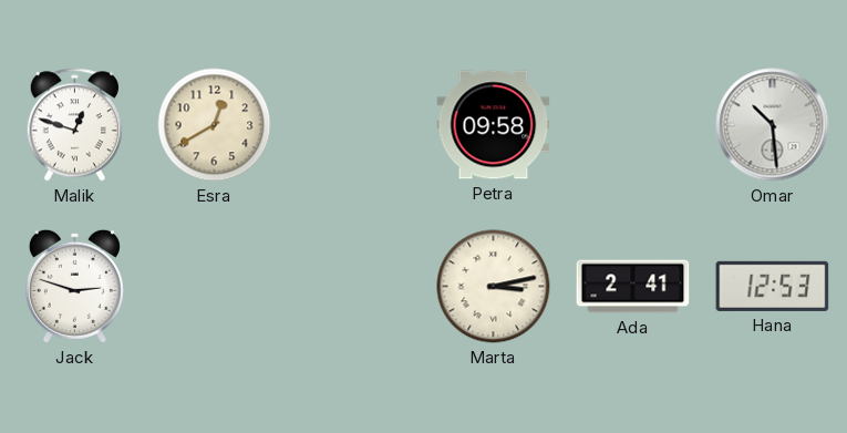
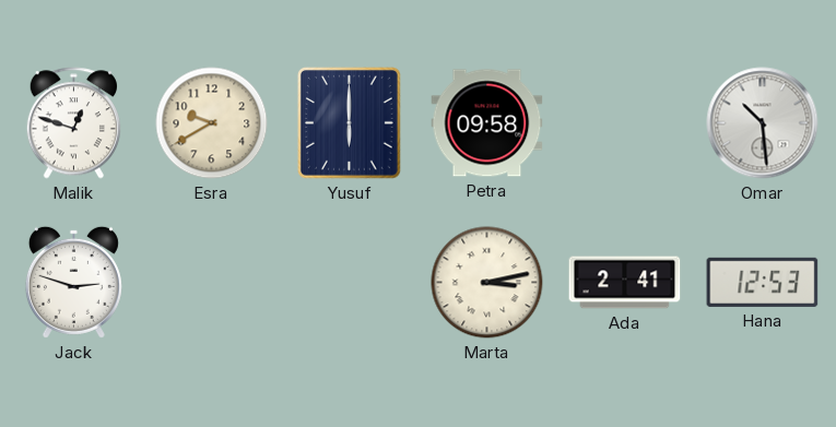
Esra: 12:40 -> 9:40
Yusuf: none -> 6:00
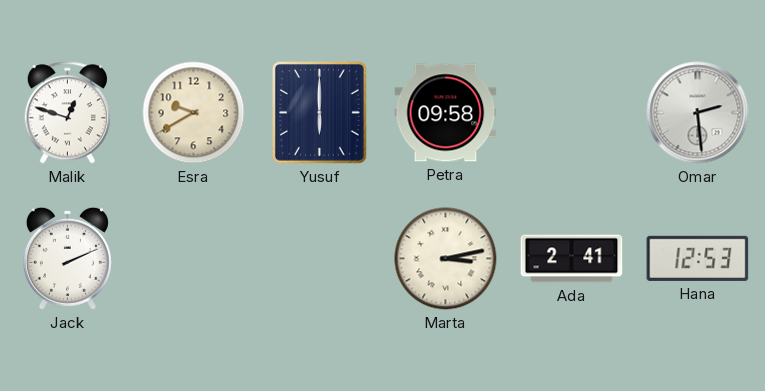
Omar: 10:29 -> 2:29
Jack: 2:48 -> 2:11
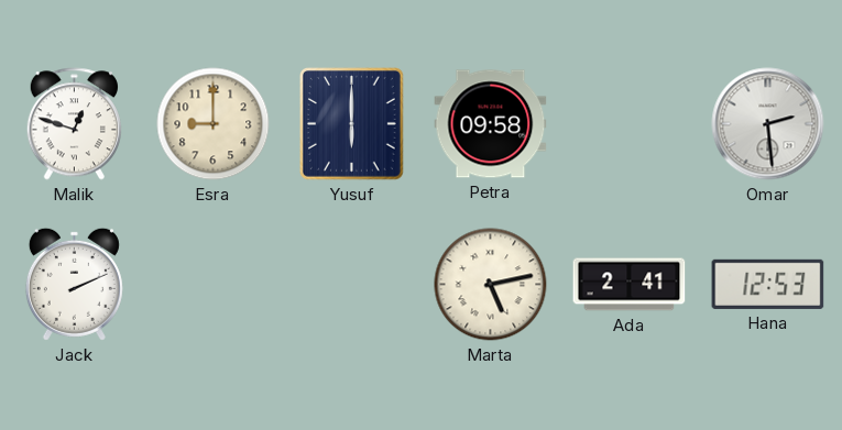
Esra: 9:40 -> 9:00
Marta: 3:13 -> 5:13
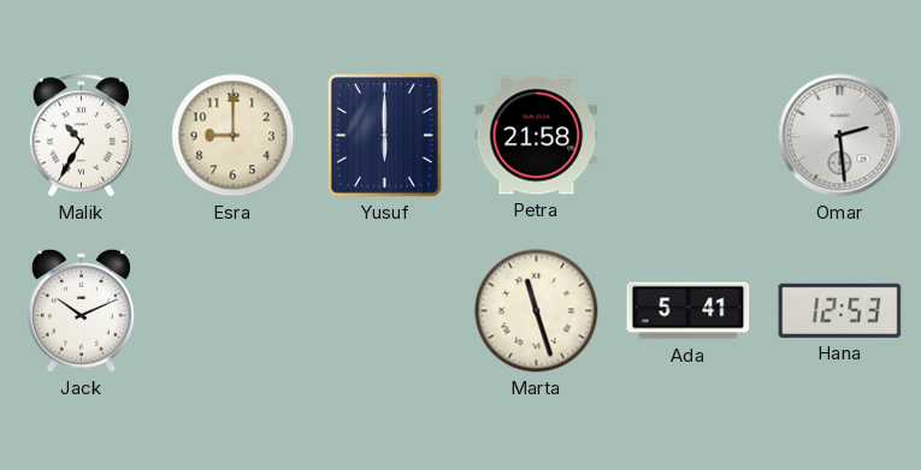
Malik: 12:48 -> 10:35
Petra: 09:58 -> 21:58
Jack: 2:11 -> 10:11
Marta: 5:13 -> 11:27
Ada: 2:41 -> 5:41
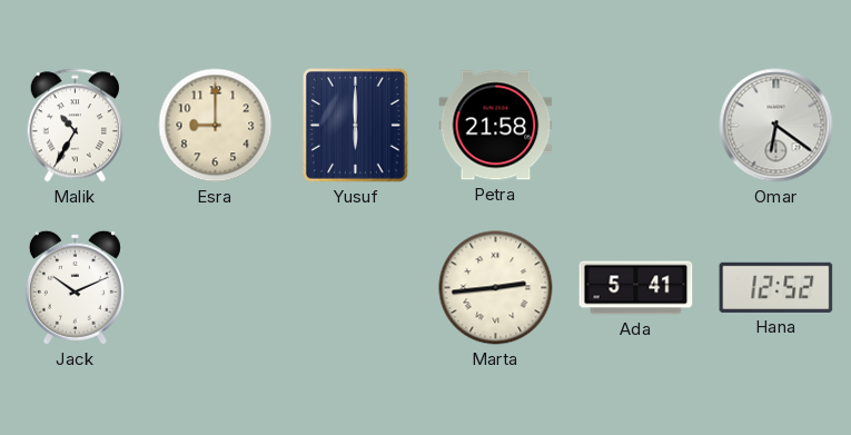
Omar: 2:29 -> 6:21
Marta: 11:27 -> 2:44
Hana: 12:53 -> 12:52
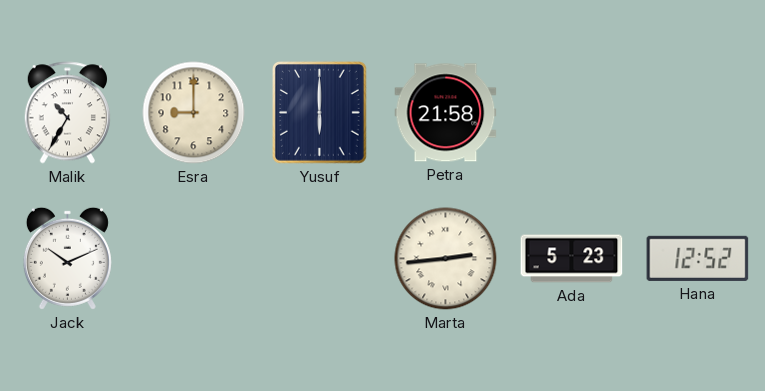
Omar: 6:21 -> none
Ada: 5:41 -> 5:23
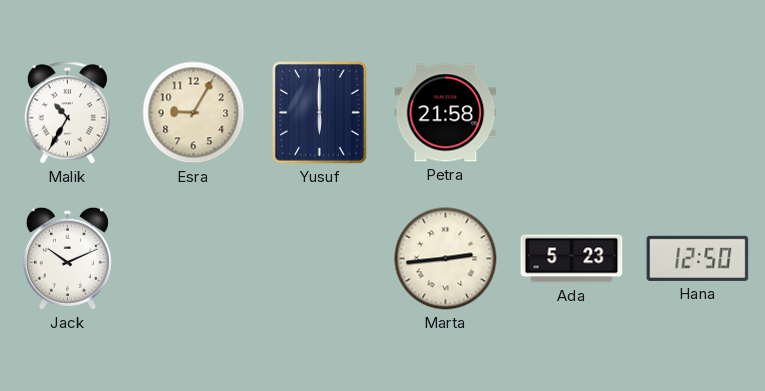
Esra: 9:00 -> 9:05
Hana: 12:52 -> 12:50
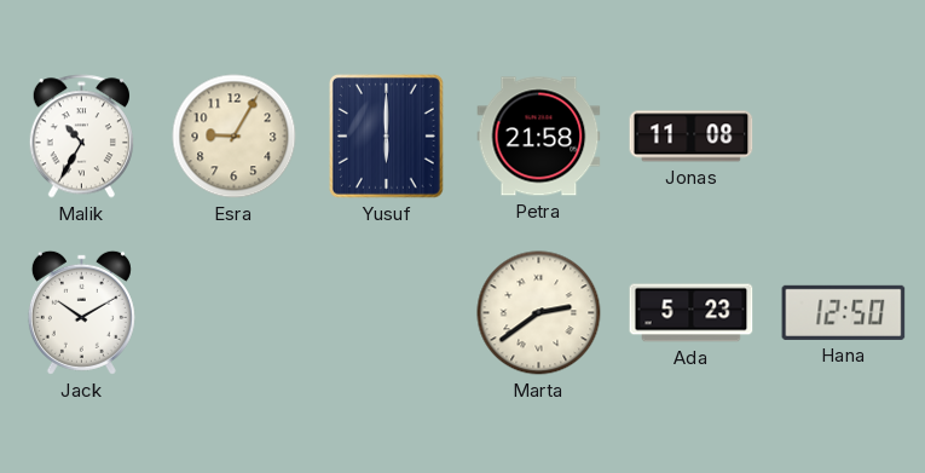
Jonas: none -> 11:08
Jack: 10:11 -> 10:10
Marta: 2:44 -> 2:39
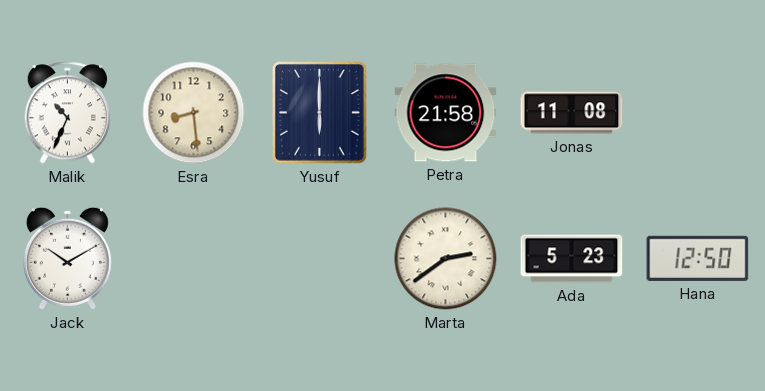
Malik: 10:35 -> 10:34
Esra: 9:05 -> 8:29
